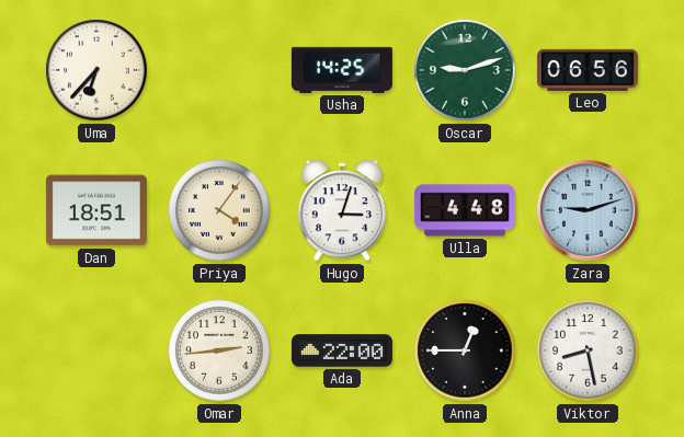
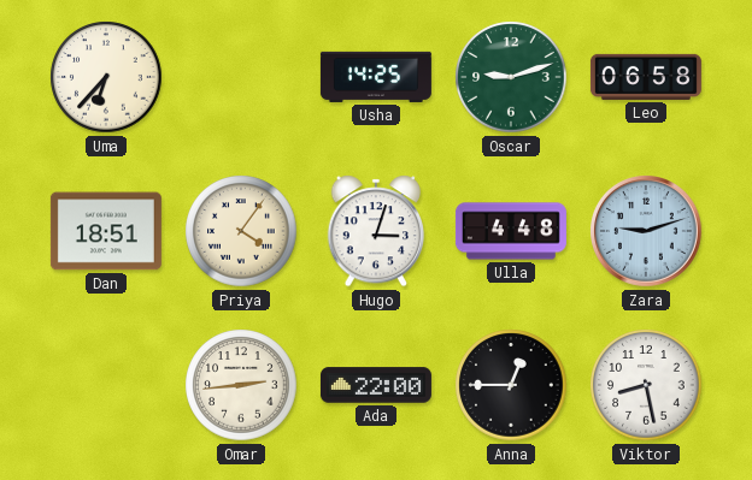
Leo: 06:56 -> 06:58
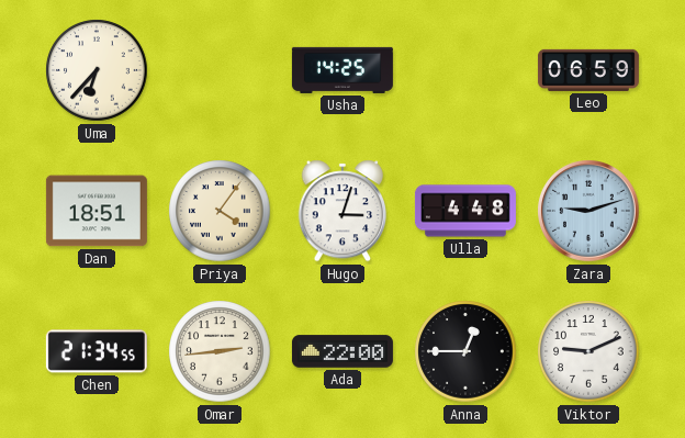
Oscar: 9:12 -> none
Leo: 06:58 -> 06:59
Chen: none -> 21:34
Viktor: 8:28 -> 9:11
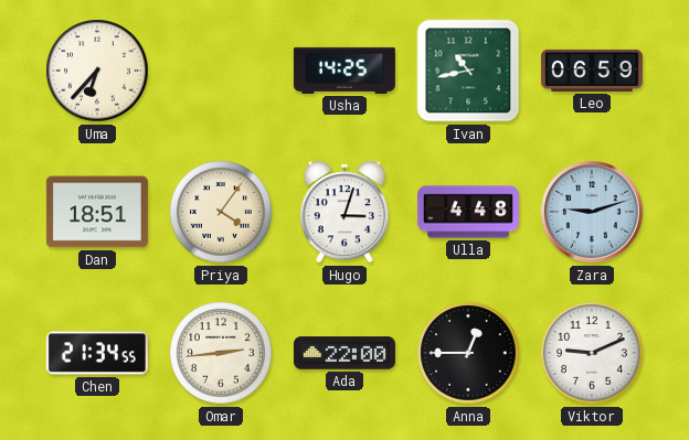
Ivan: none -> 10:43
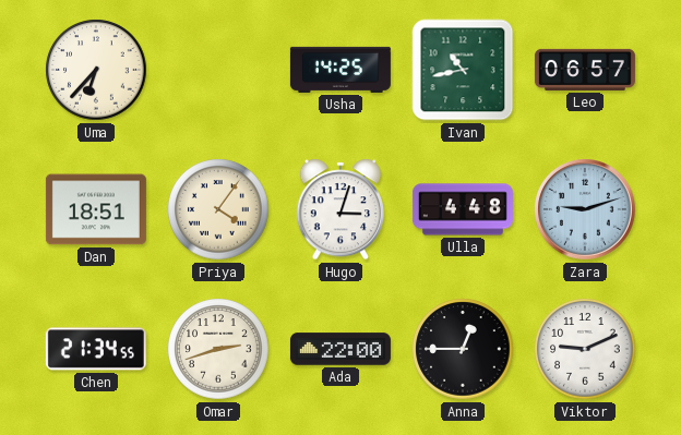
Leo: 06:59 -> 06:57
Omar: 2:44 -> 2:42
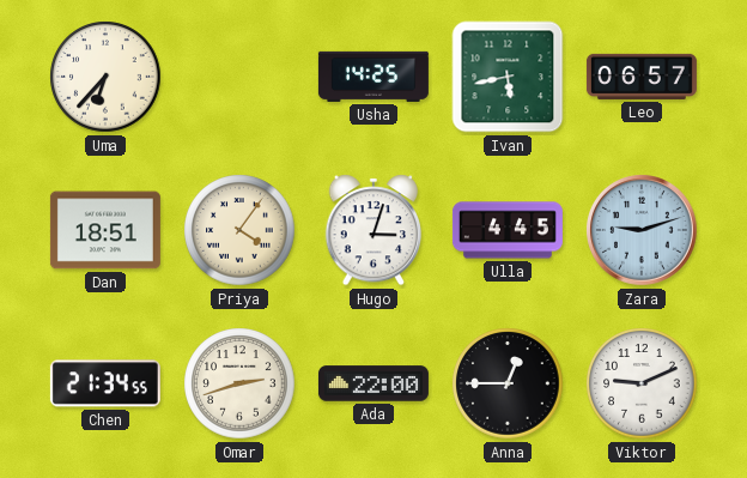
Ivan: 10:43 -> 5:43
Ulla: 4:48 -> 4:45
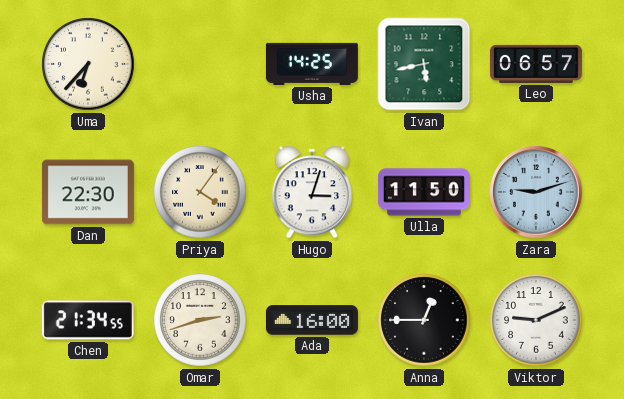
Dan: 18:51 -> 22:30
Ulla: 4:45 -> 11:50
Ada: 22:00 -> 16:00
